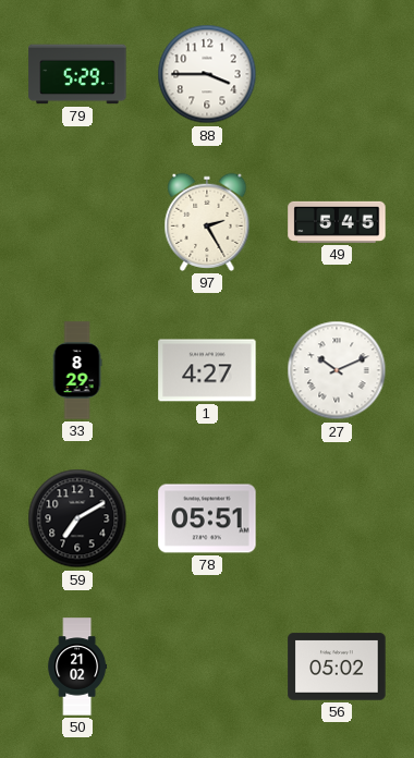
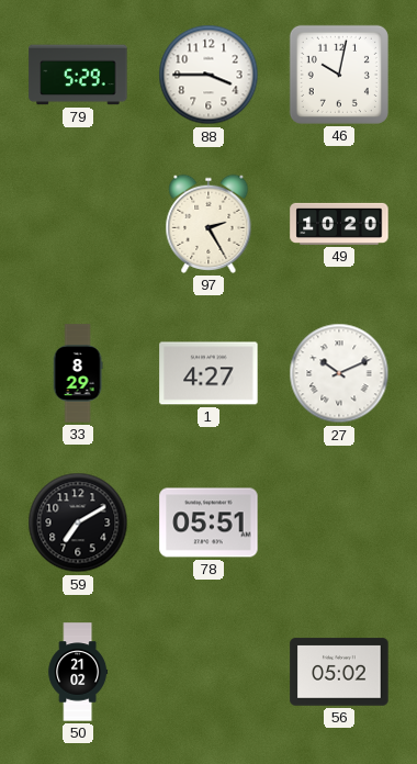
46: none -> 10:02
49: 5:45 -> 10:20
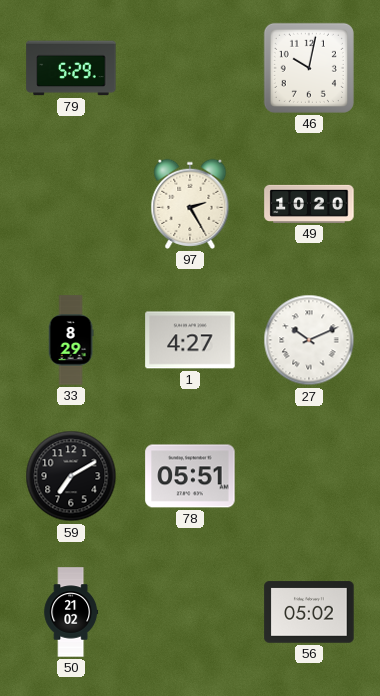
88: 3:45 -> none
